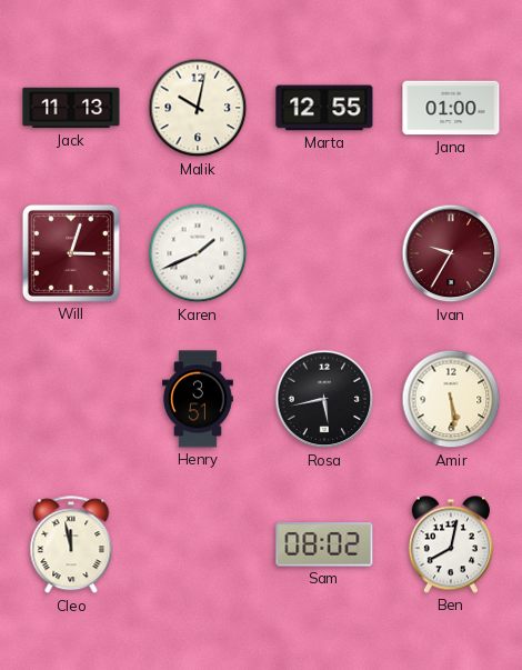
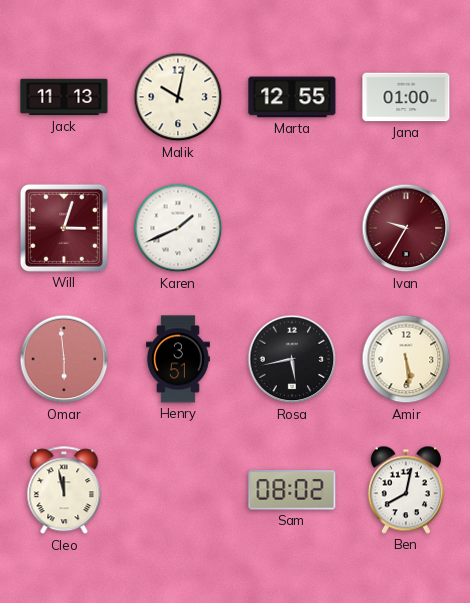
Omar: none -> 5:59
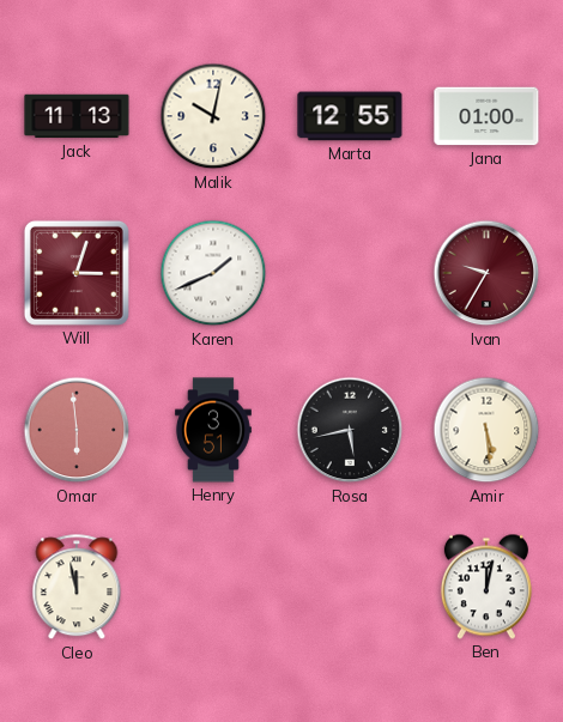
Sam: 08:02 -> none
Ben: 8:02 -> 12:02
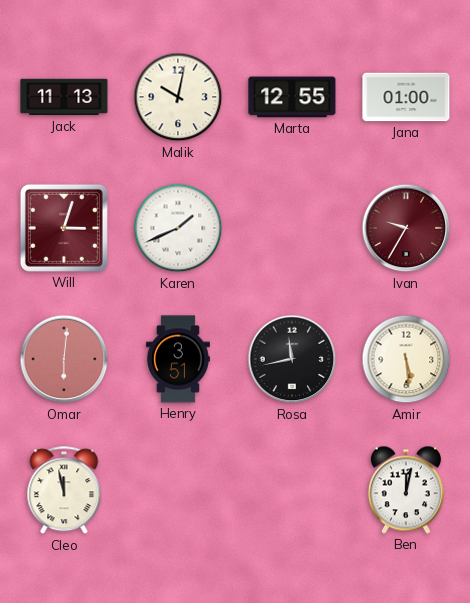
Omar: 5:59 -> 6:01
Rosa: 5:43 -> 11:43
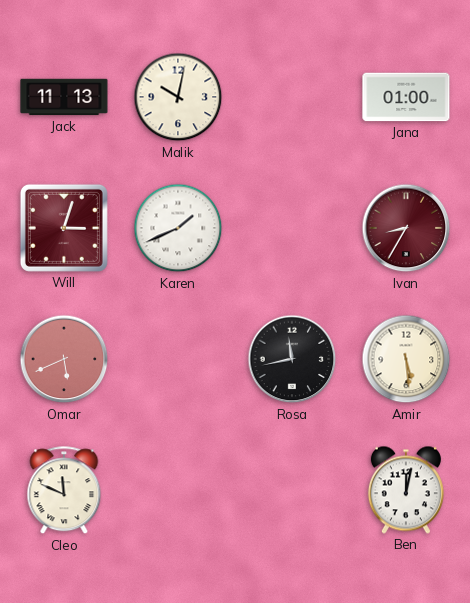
Marta: 12:55 -> none
Ivan: 9:35 -> 8:35
Omar: 6:01 -> 5:41
Henry: 3:51 -> none
Cleo: 11:58 -> 11:49
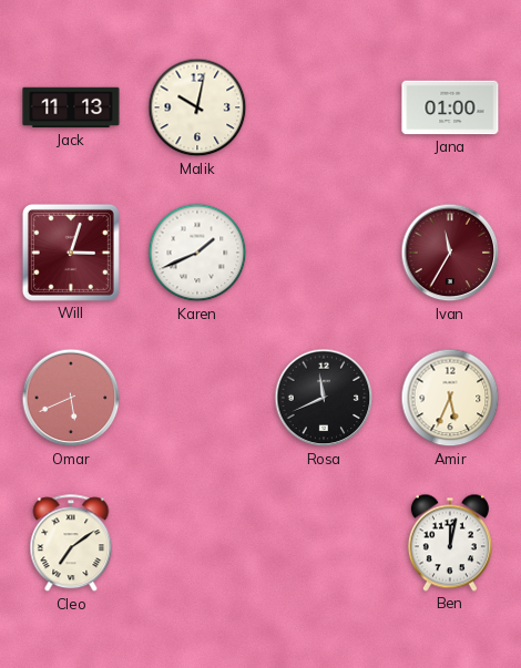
Ivan: 8:35 -> 11:35
Rosa: 11:43 -> 11:41
Amir: 5:29 -> 5:34
Cleo: 11:49 -> 7:09
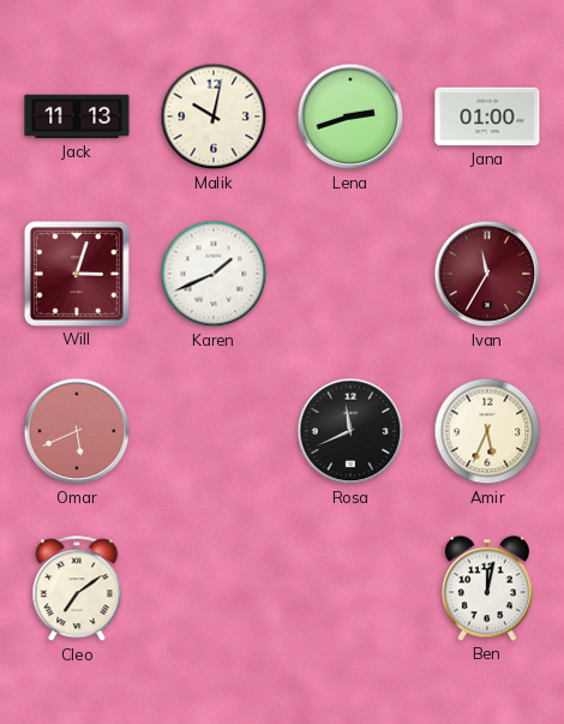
Lena: none -> 2:42
